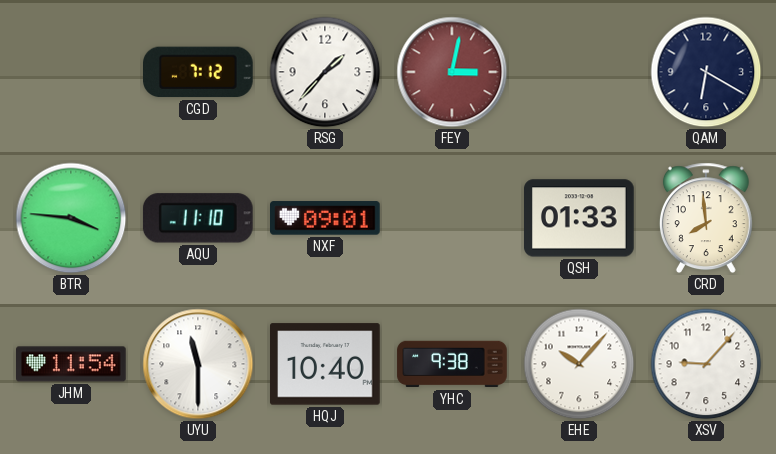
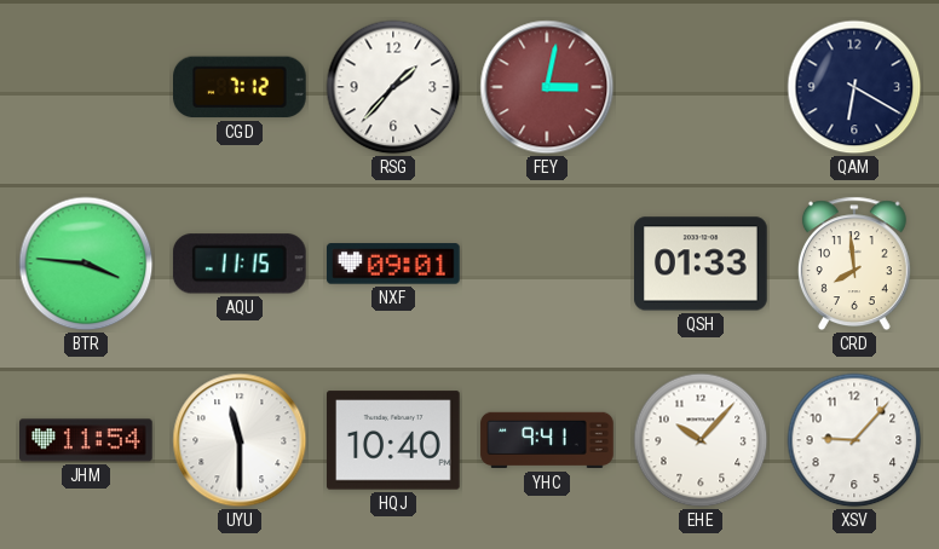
AQU: 11:10 -> 11:15
YHC: 9:38 -> 9:41
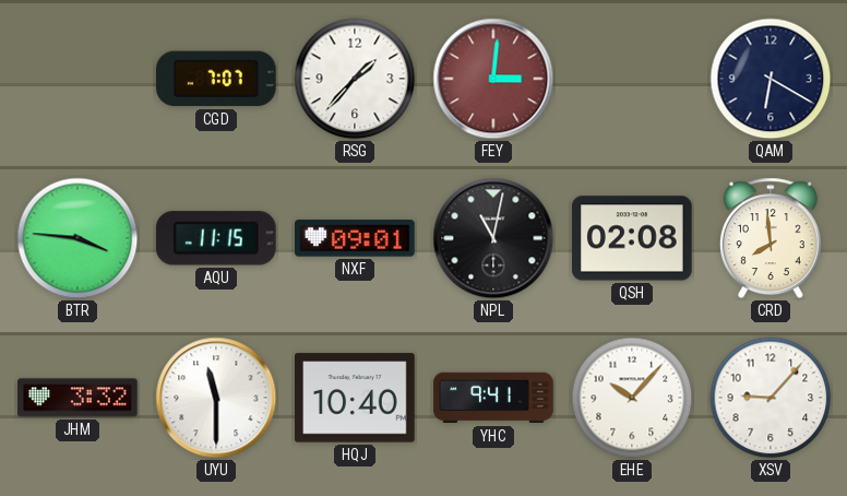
CGD: 7:12 -> 7:07
FEY: 3:02 -> 3:01
NPL: none -> 11:02
QSH: 01:33 -> 02:08
JHM: 11:54 -> 3:32
